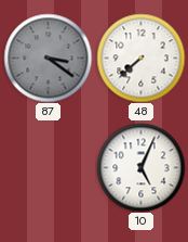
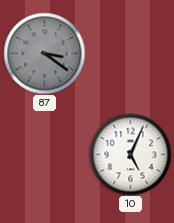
48: 7:38 -> none
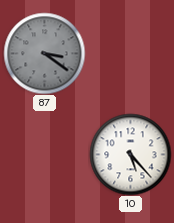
10: 5:04 -> 5:23
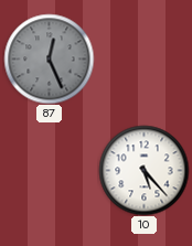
87: 3:21 -> 12:26
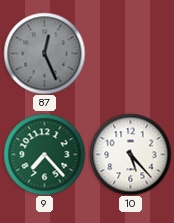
9: none -> 7:23
